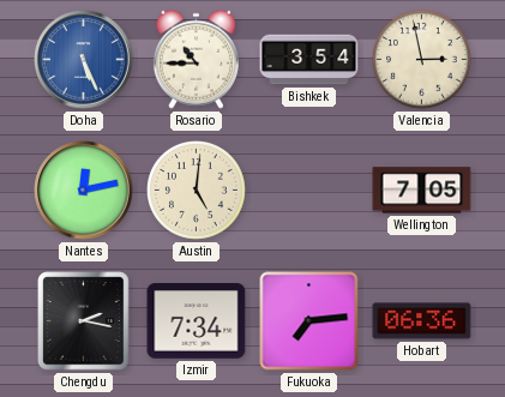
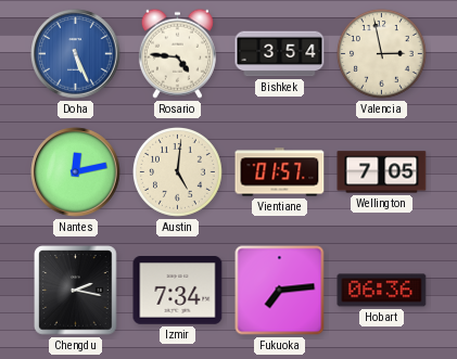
Rosario: 10:45 -> 4:46
Vientiane: none -> 01:57
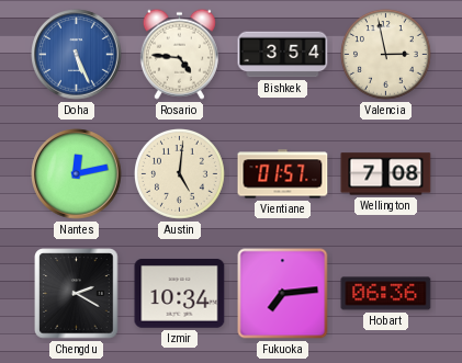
Wellington: 7:05 -> 7:08
Chengdu: 2:17 -> 2:20
Izmir: 7:34 -> 10:34
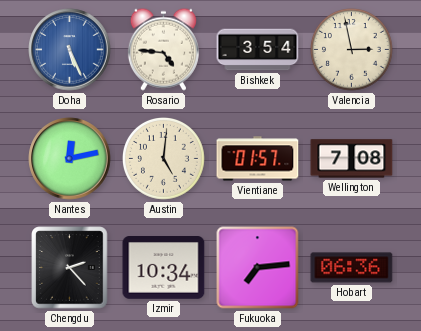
Chengdu: 2:20 -> 2:23
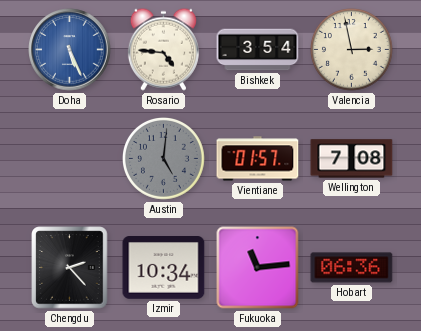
Nantes: 12:13 -> none
Austin dial: cream -> grey
Fukuoka: 7:14 -> 11:14
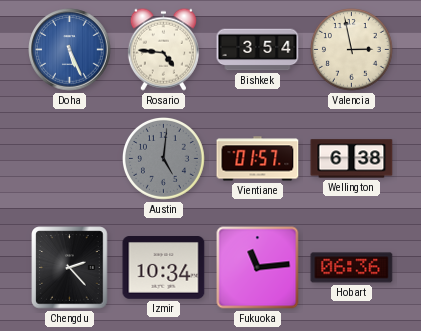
Wellington: 7:08 -> 6:38
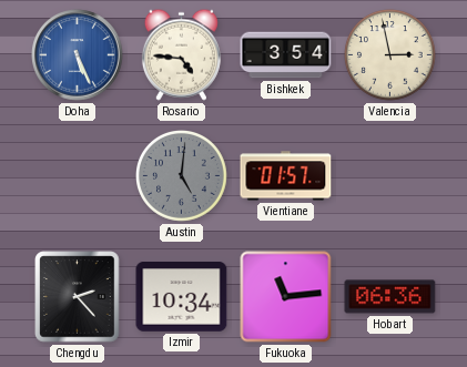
Wellington: 6:38 -> none
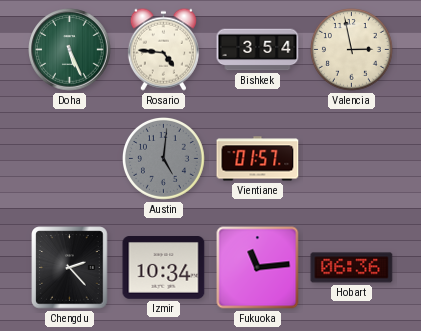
Doha dial: blue -> green
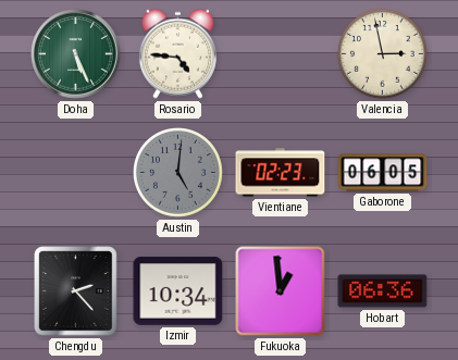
Bishkek: 3:54 -> none
Vientiane: 01:57 -> 02:23
Gaborone: none -> 06:05
Fukuoka: 11:14 -> 12:59
